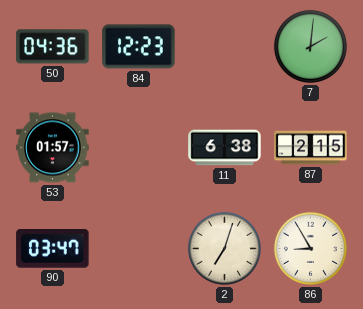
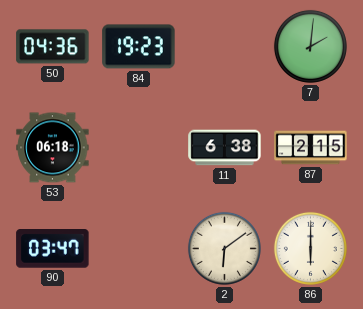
84: 12:23 -> 19:23
53: 01:57 -> 06:18
2: 7:03 -> 6:09
86: 8:55 -> 6:00
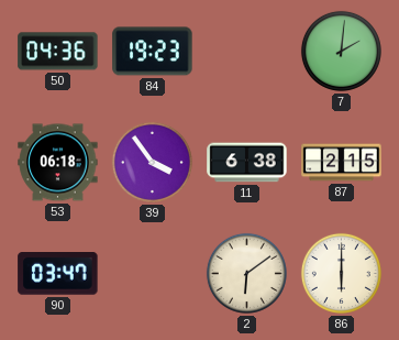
39: none -> 3:54
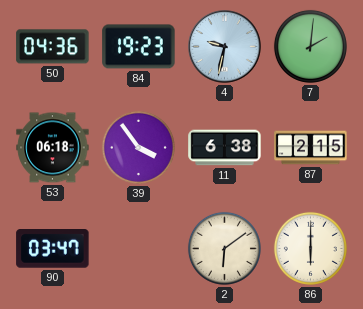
4: none -> 9:32
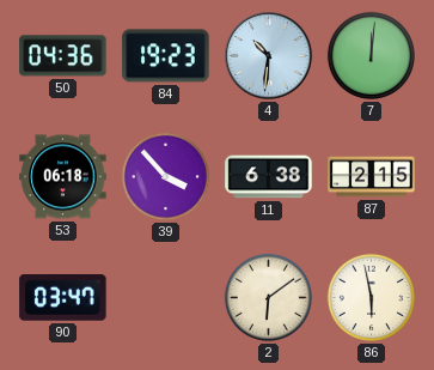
4: 9:32 -> 10:31
7: 2:01 -> 12:01
39: 3:54 -> 3:53
86: 6:00 -> 5:58
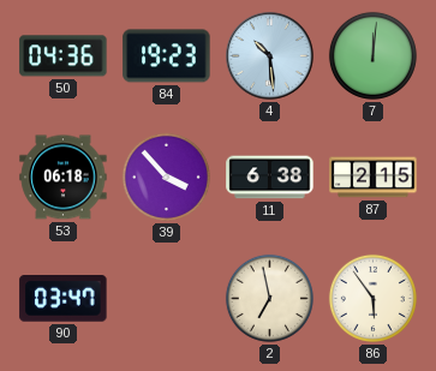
4: 10:31 -> 10:29
2: 6:09 -> 6:58
86: 5:58 -> 5:54
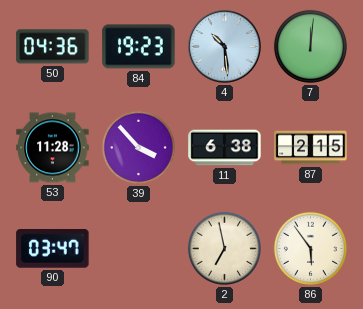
53: 06:18 -> 11:28
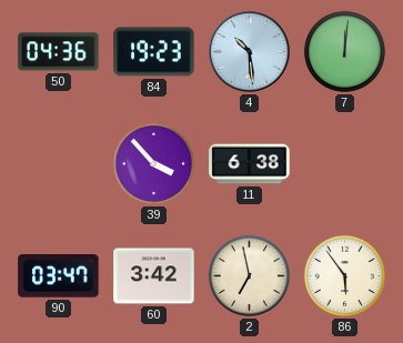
53: 11:28 -> none
87: 2:15 -> none
60: none -> 3:42
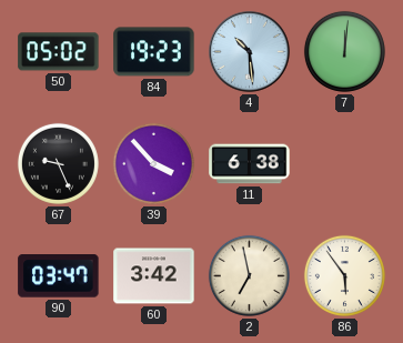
50: 04:36 -> 05:02
67: none -> 9:26
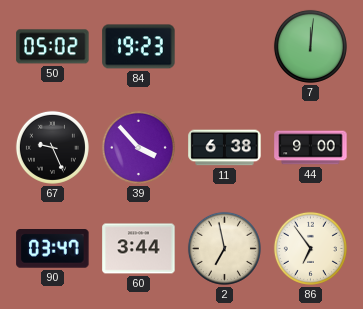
4: 10:29 -> none
44: none -> 9:00
60: 3:42 -> 3:44
86: 5:54 -> 6:54
